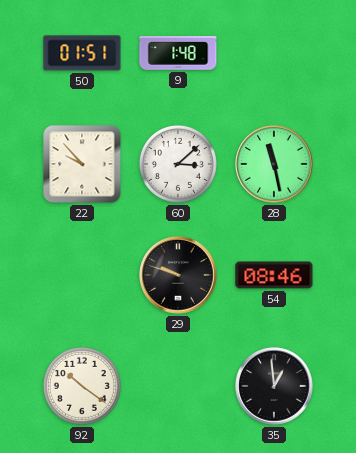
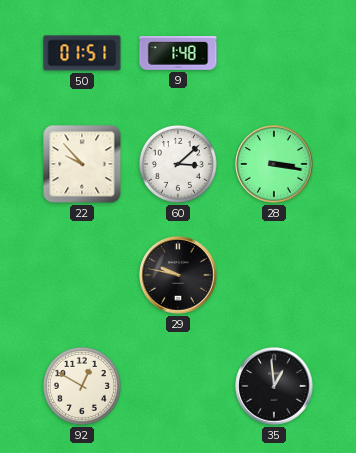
28: 11:28 -> 3:17
29: 9:48 -> 9:47
54: 08:46 -> none
92: 10:21 -> 12:50
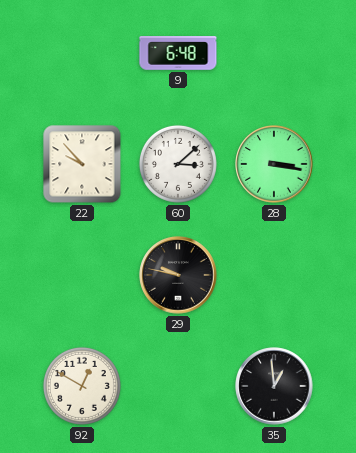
50: 01:51 -> none
9: 1:48 -> 6:48
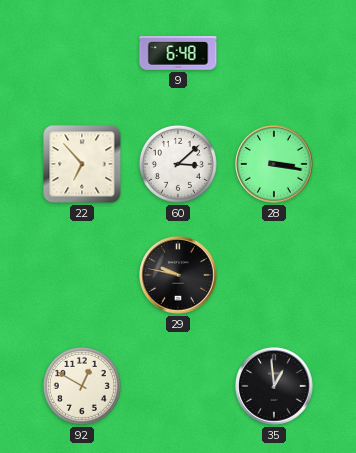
22: 9:53 -> 6:53
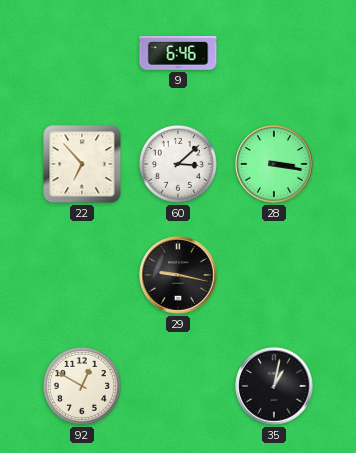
9: 6:48 -> 6:46
29: 9:47 -> 9:17
35: 12:59 -> 1:02
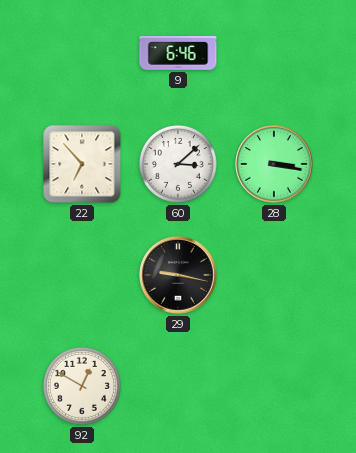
35: 1:02 -> none
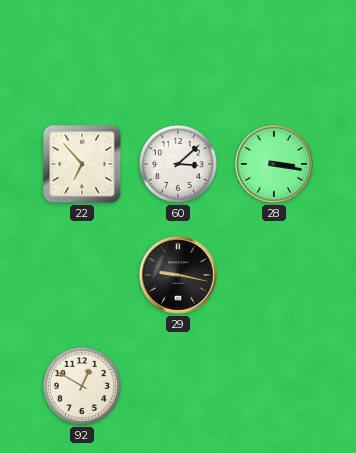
9: 6:46 -> none
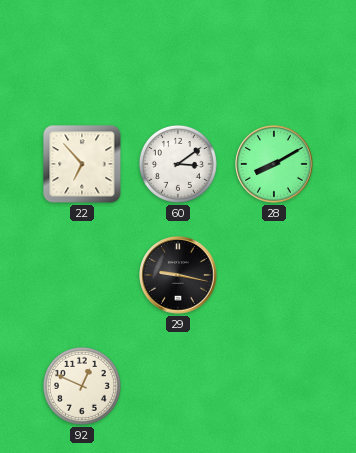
60: 3:08 -> 3:09
28: 3:17 -> 8:10
92: 12:50 -> 12:49
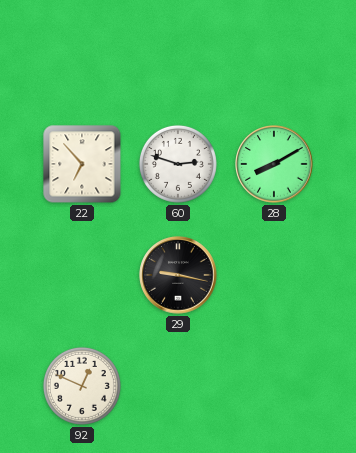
60: 3:09 -> 2:48
